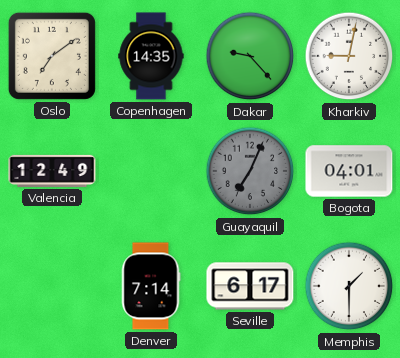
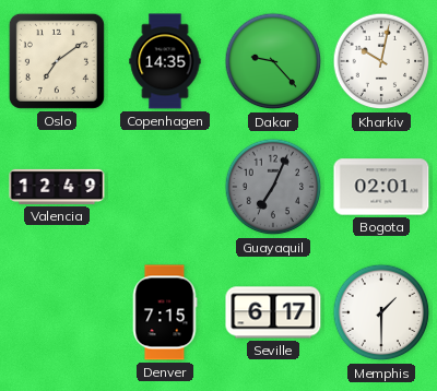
Kharkiv: 9:02 -> 10:02
Bogota: 04:01 -> 02:01
Denver: 7:14 -> 7:15
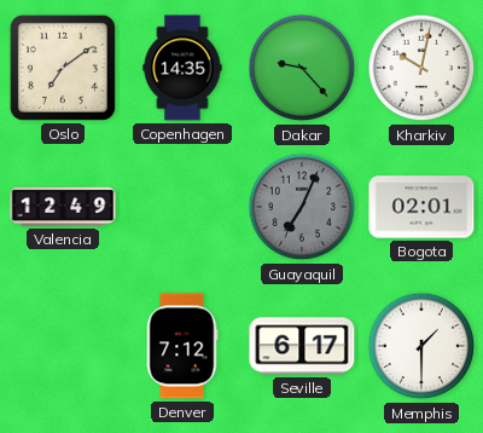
Denver: 7:15 -> 7:12
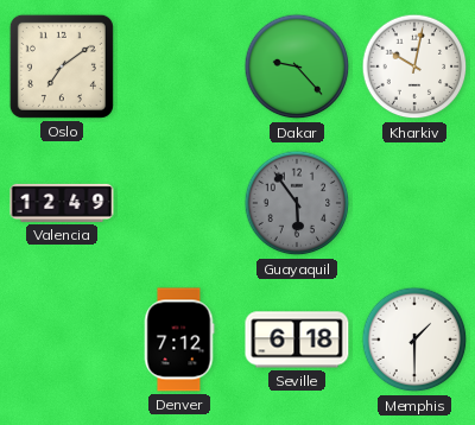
Copenhagen: 14:35 -> none
Guayaquil: 7:04 -> 5:54
Bogota: 02:01 -> none
Seville: 6:17 -> 6:18
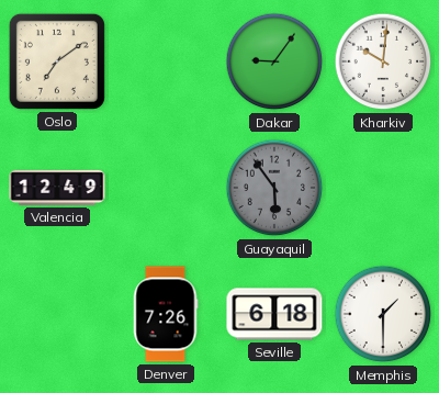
Dakar: 9:23 -> 9:06
Kharkiv: 10:02 -> 10:01
Denver: 7:12 -> 7:26
